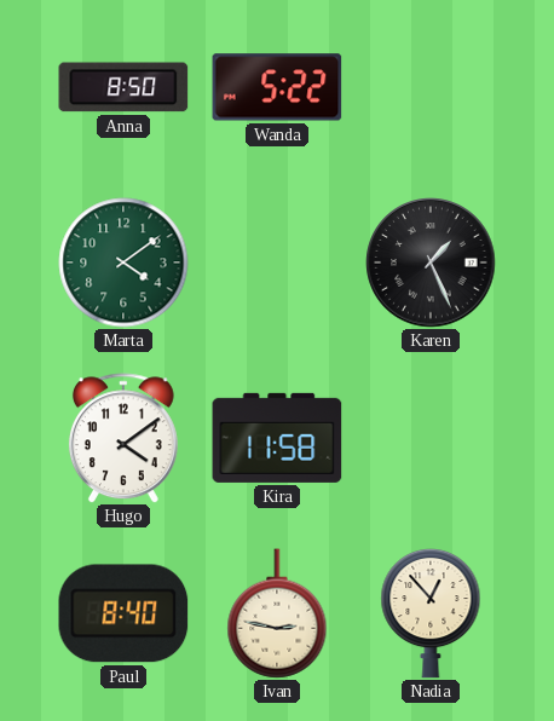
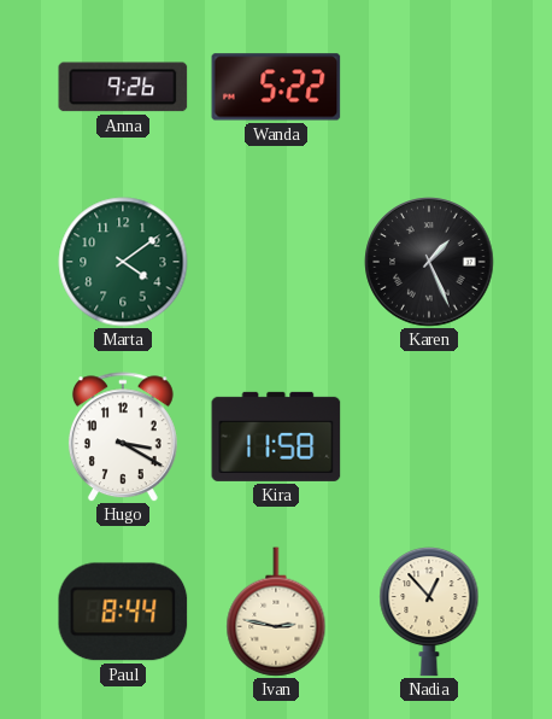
Anna: 8:50 -> 9:26
Hugo: 4:09 -> 3:20
Paul: 8:40 -> 8:44
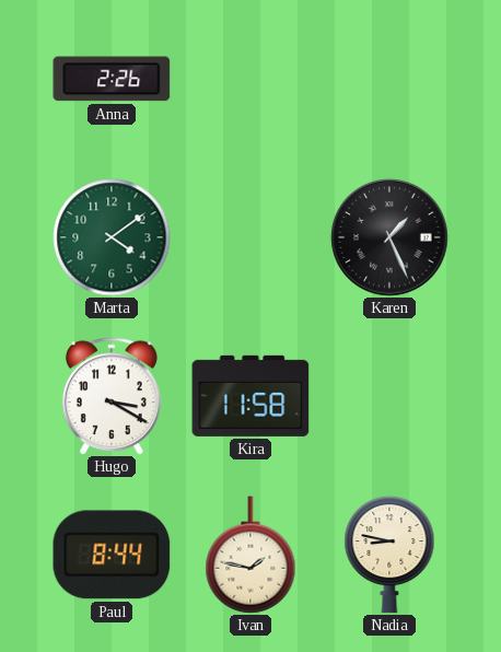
Anna: 9:26 -> 2:26
Wanda: 5:22 -> none
Ivan: 2:47 -> 1:47
Nadia: 12:53 -> 8:47
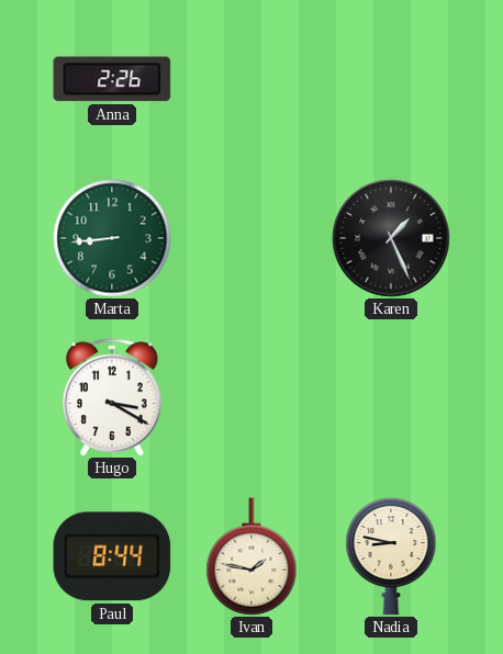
Marta: 4:09 -> 8:44
Kira: 11:58 -> none
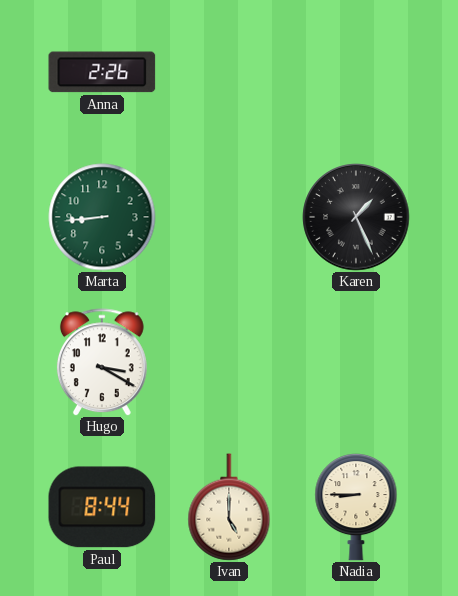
Ivan: 1:47 -> 5:00
Nadia: 8:47 -> 8:45
